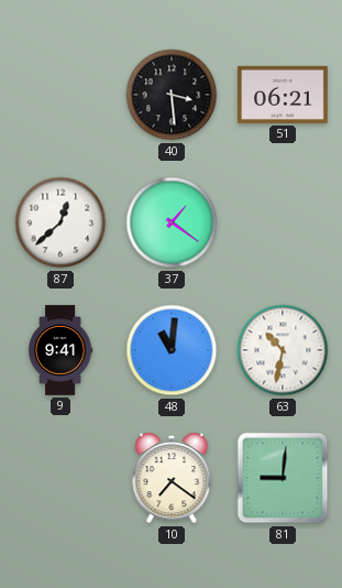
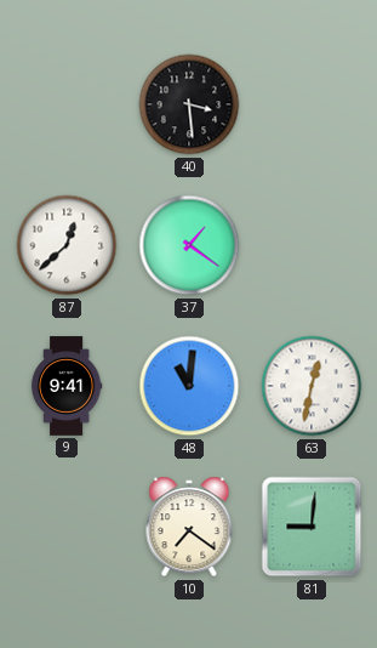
51: 06:21 -> none
63: 10:32 -> 12:32
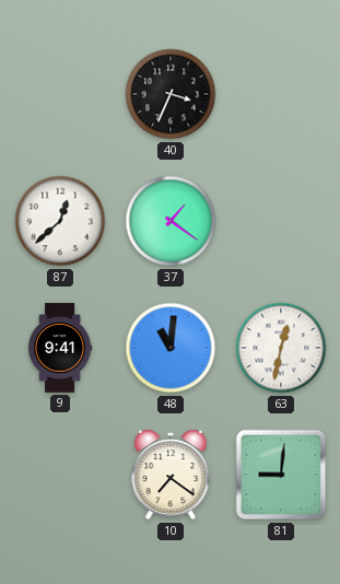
40: 3:29 -> 3:34
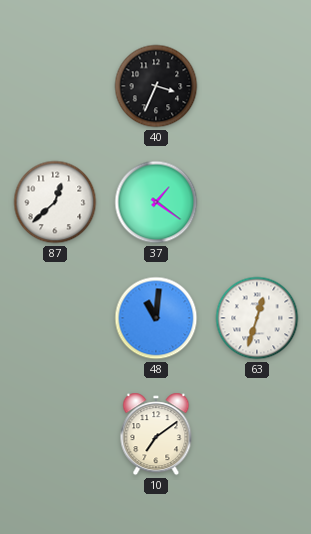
9: 9:41 -> none
63: 12:32 -> 12:33
10: 7:21 -> 7:09
81: 9:01 -> none
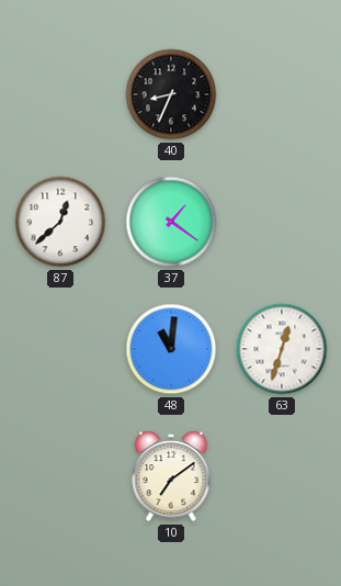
40: 3:34 -> 8:34
